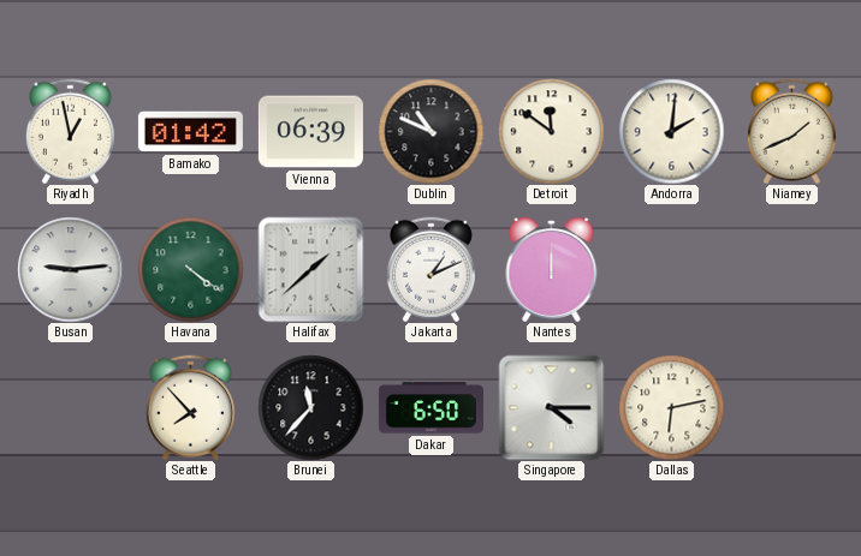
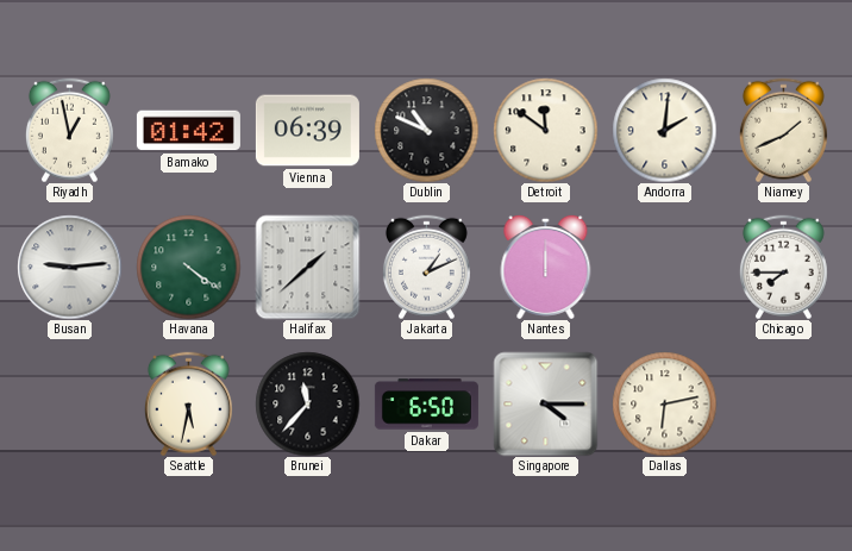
Chicago: none -> 7:45
Seattle: 7:53 -> 5:32
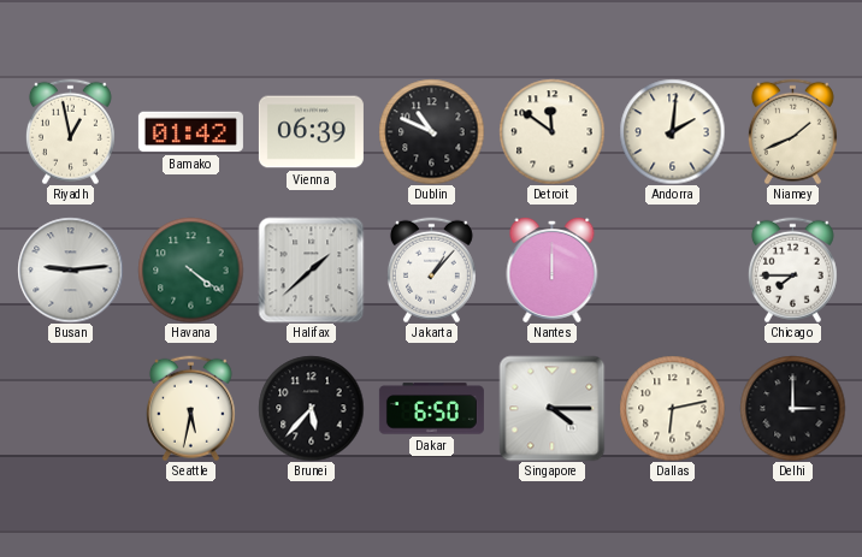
Jakarta: 1:11 -> 1:07
Brunei: 11:37 -> 5:37
Delhi: none -> 3:00
